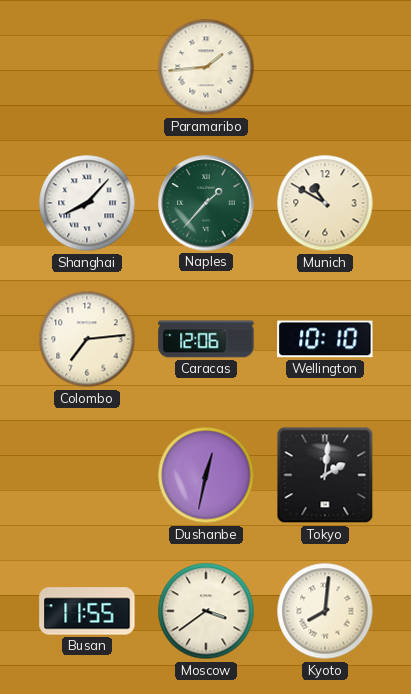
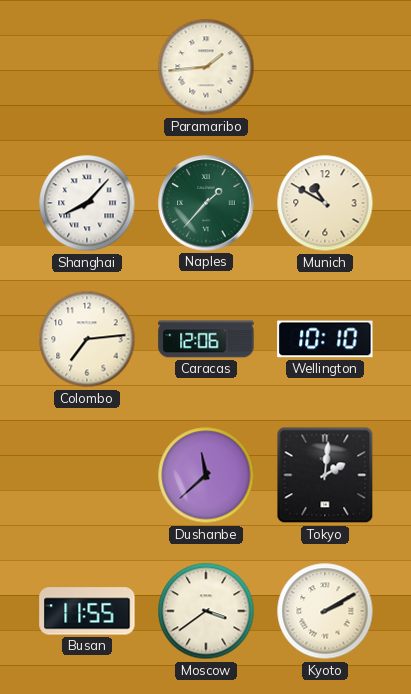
Dushanbe: 12:32 -> 11:38
Kyoto: 8:01 -> 2:10
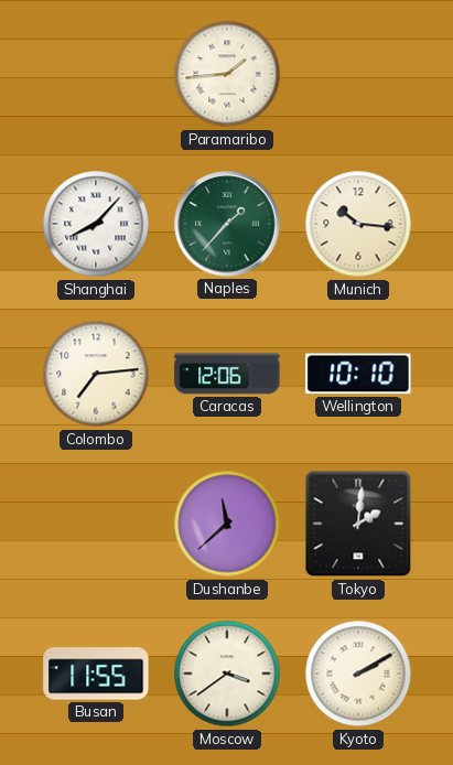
Munich: 10:50 -> 10:16
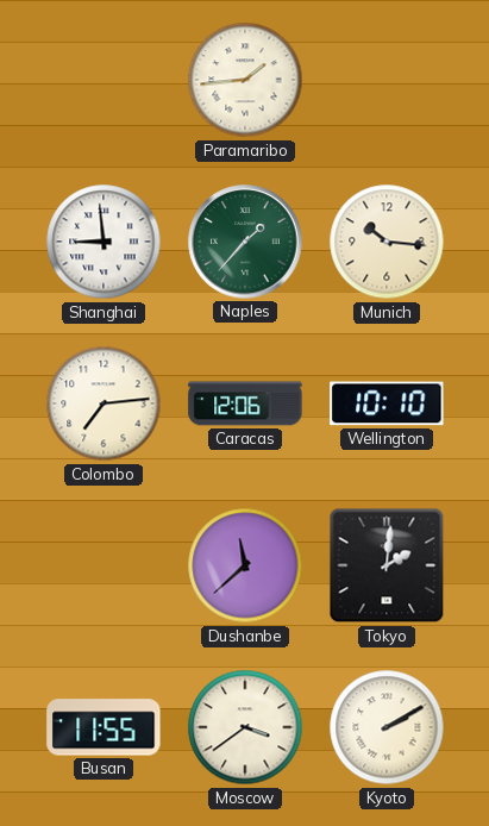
Shanghai: 8:07 -> 8:59
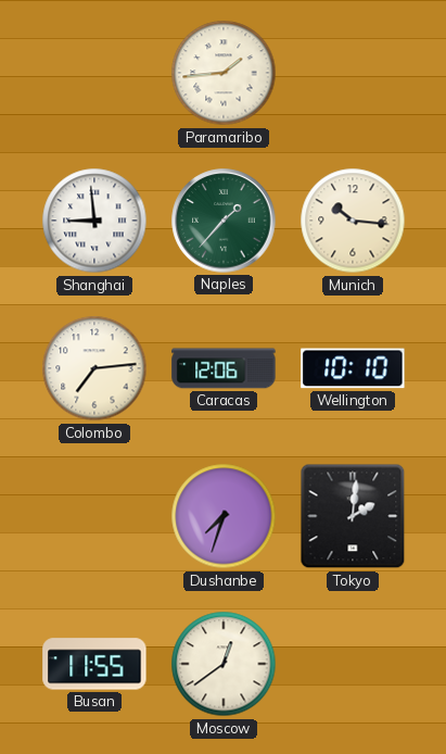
Dushanbe: 11:38 -> 7:33
Moscow: 3:39 -> 12:39
Kyoto: 2:10 -> none
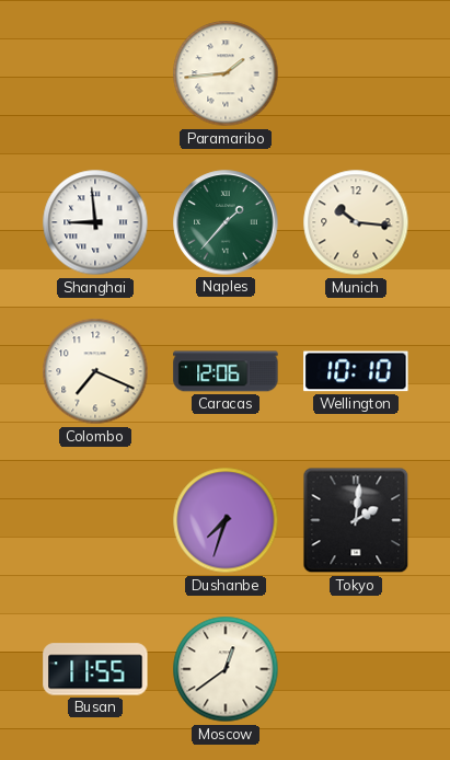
Colombo: 7:14 -> 7:19
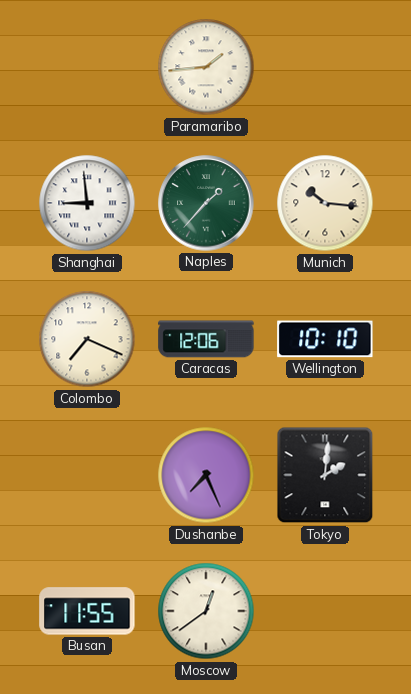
Dushanbe: 7:33 -> 7:26
